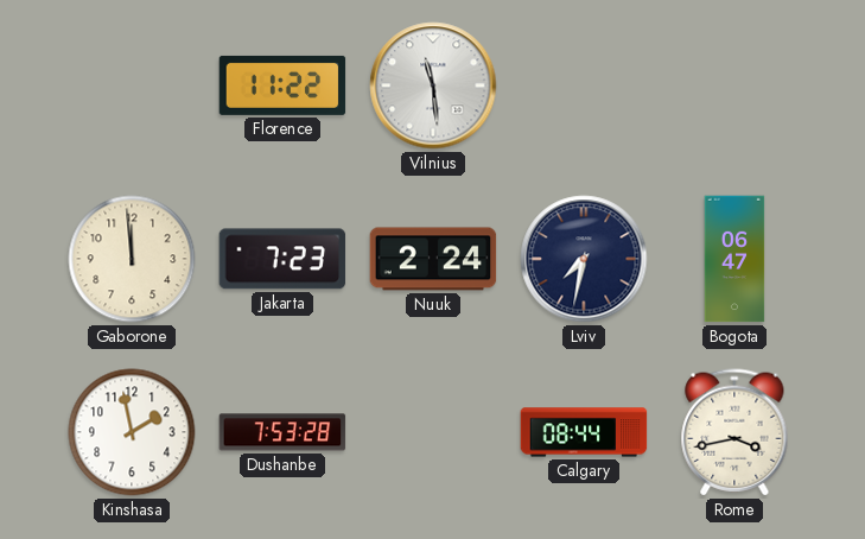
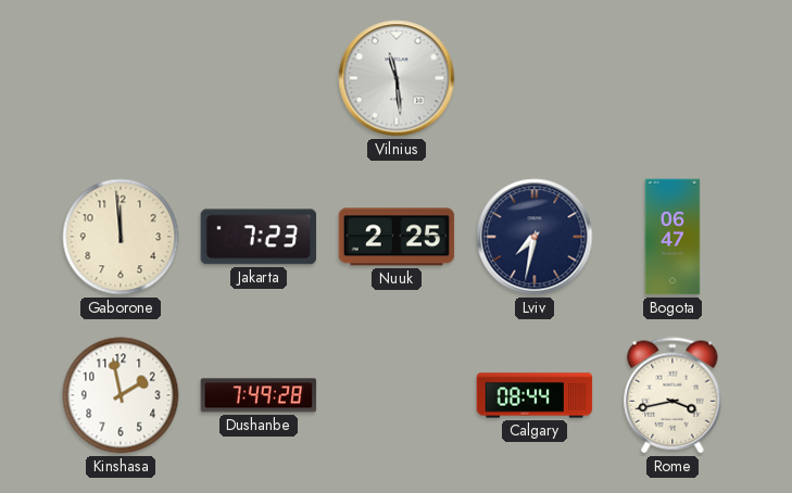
Florence: 11:22 -> none
Nuuk: 2:24 -> 2:25
Dushanbe: 7:53 -> 7:49
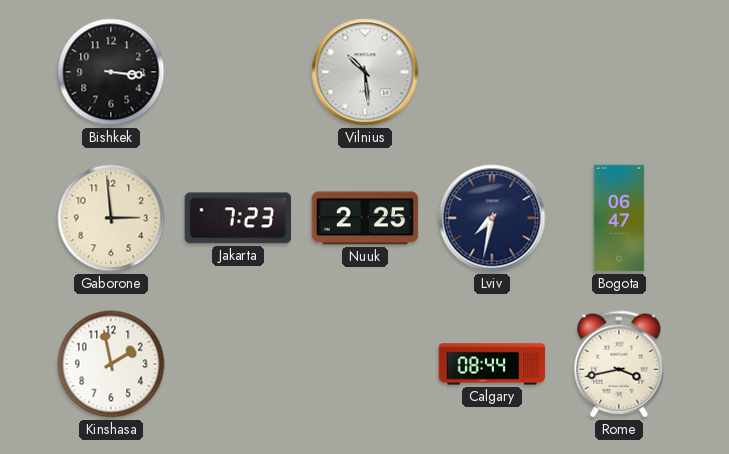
Bishkek: none -> 3:16
Vilnius: 11:29 -> 10:29
Gaborone: 11:59 -> 2:59
Dushanbe: 7:49 -> none
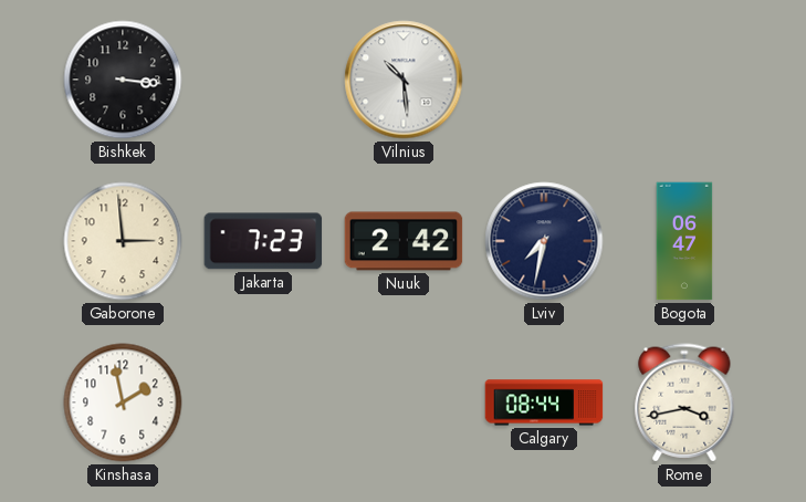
Nuuk: 2:25 -> 2:42
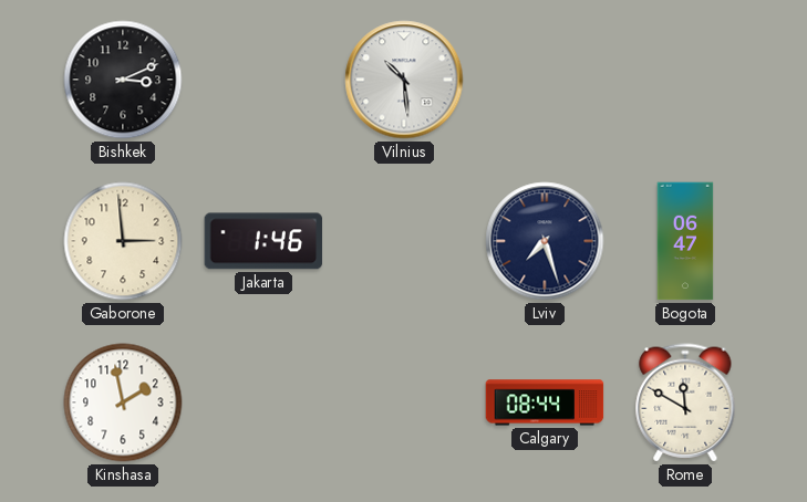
Bishkek: 3:16 -> 3:11
Jakarta: 7:23 -> 1:46
Nuuk: 2:42 -> none
Lviv: 7:32 -> 7:27
Rome: 3:43 -> 11:50
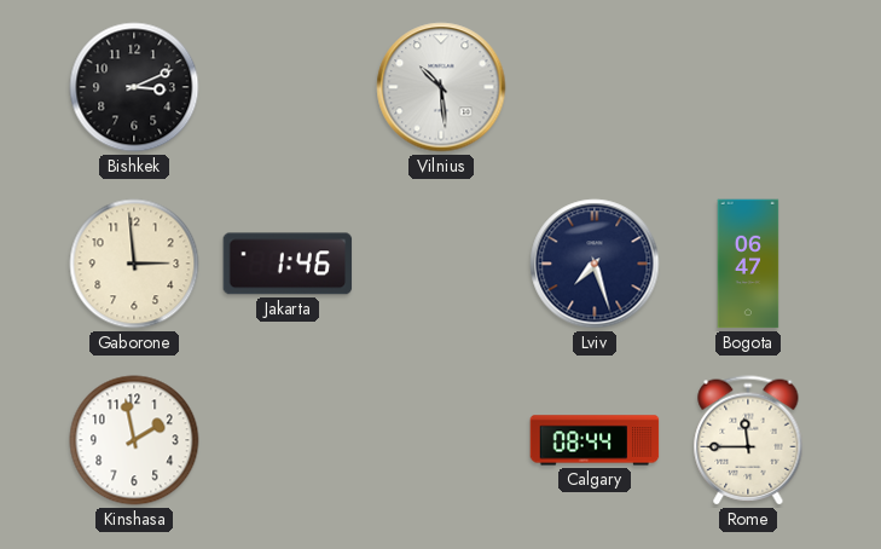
Rome: 11:50 -> 11:45
